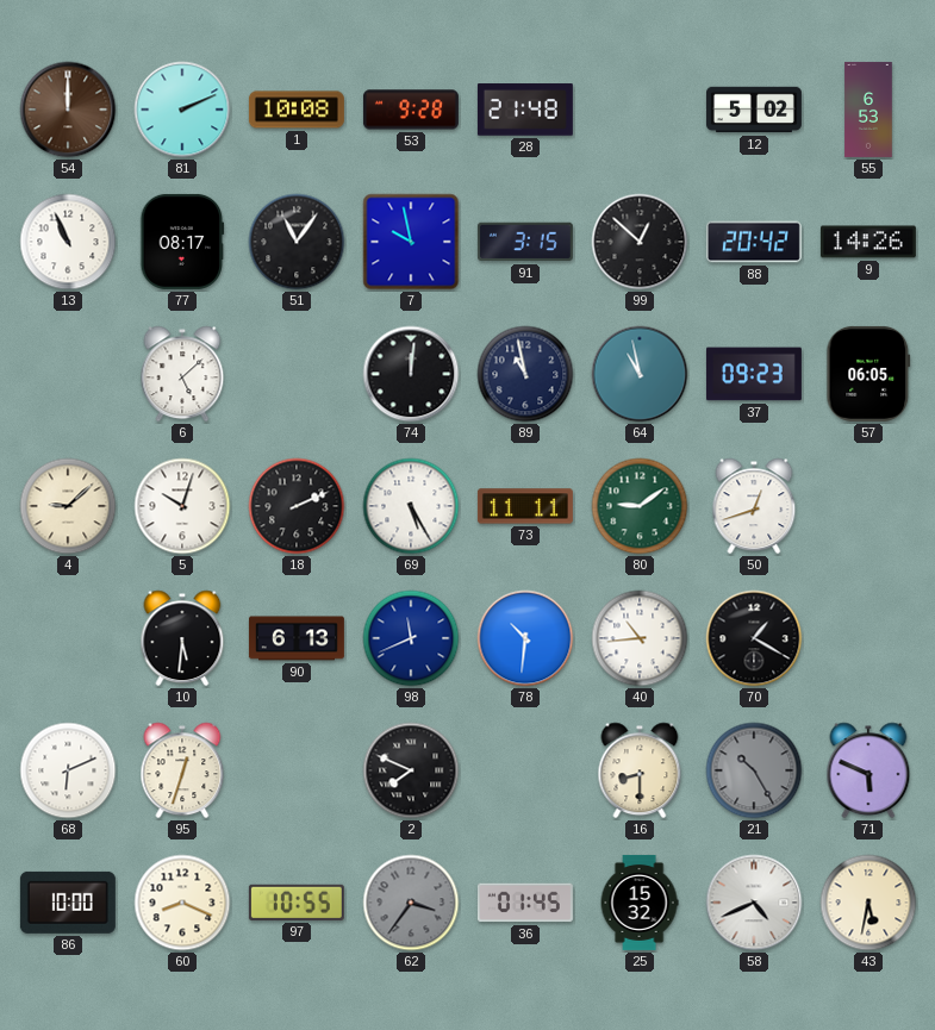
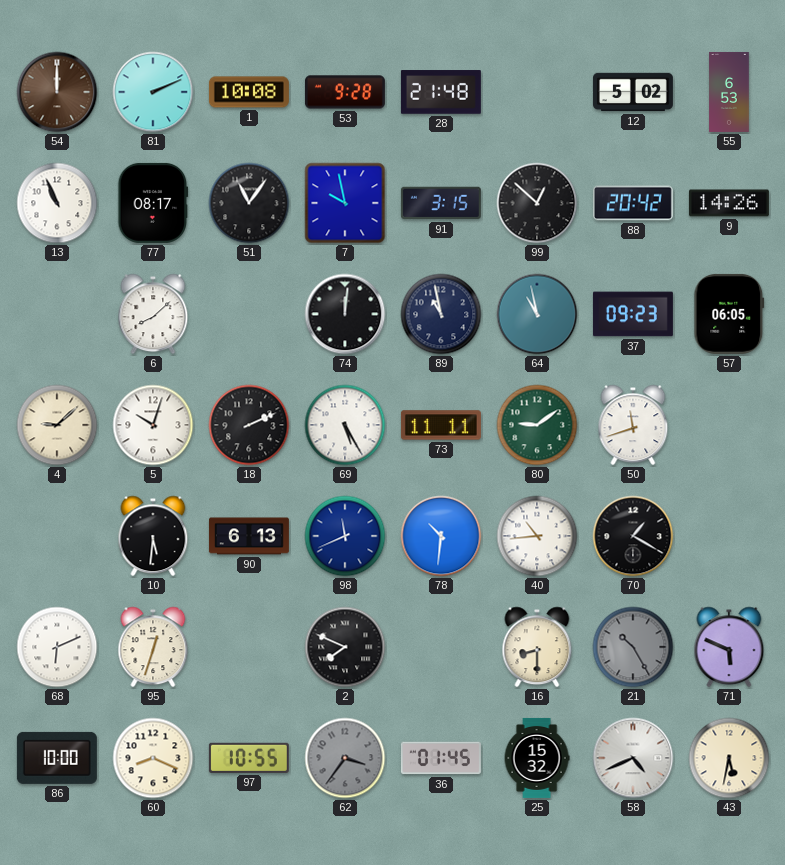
6: 5:08 -> 8:08
50: 12:42 -> 11:42
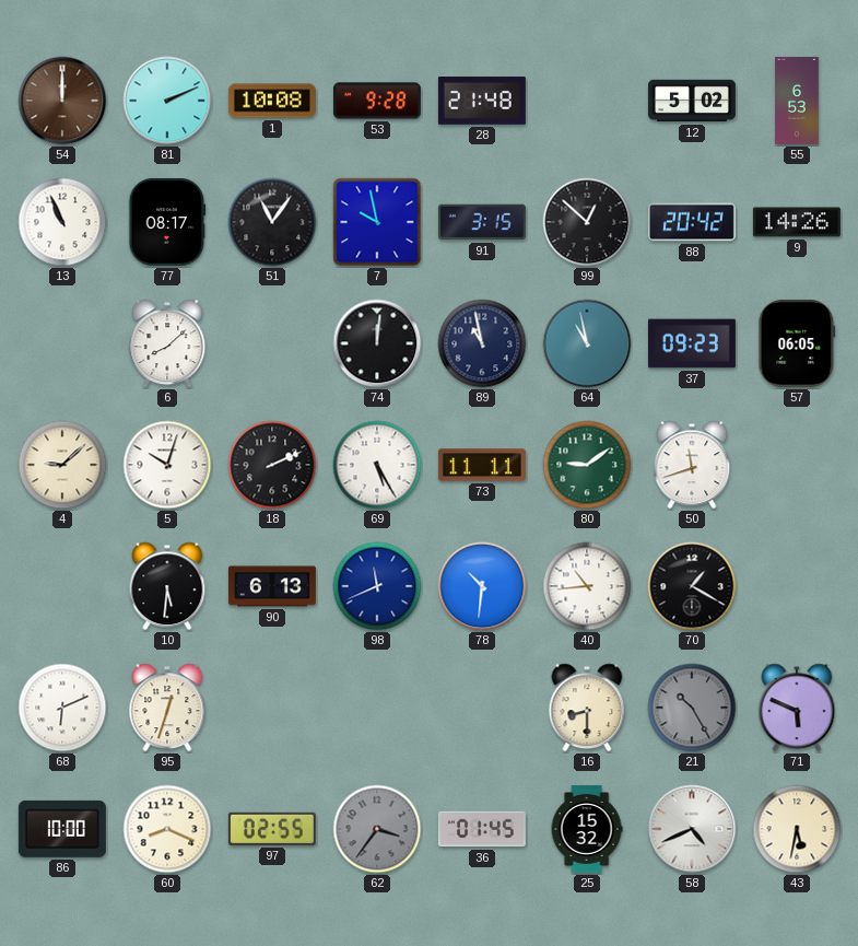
2: 7:49 -> none
97: 10:55 -> 02:55
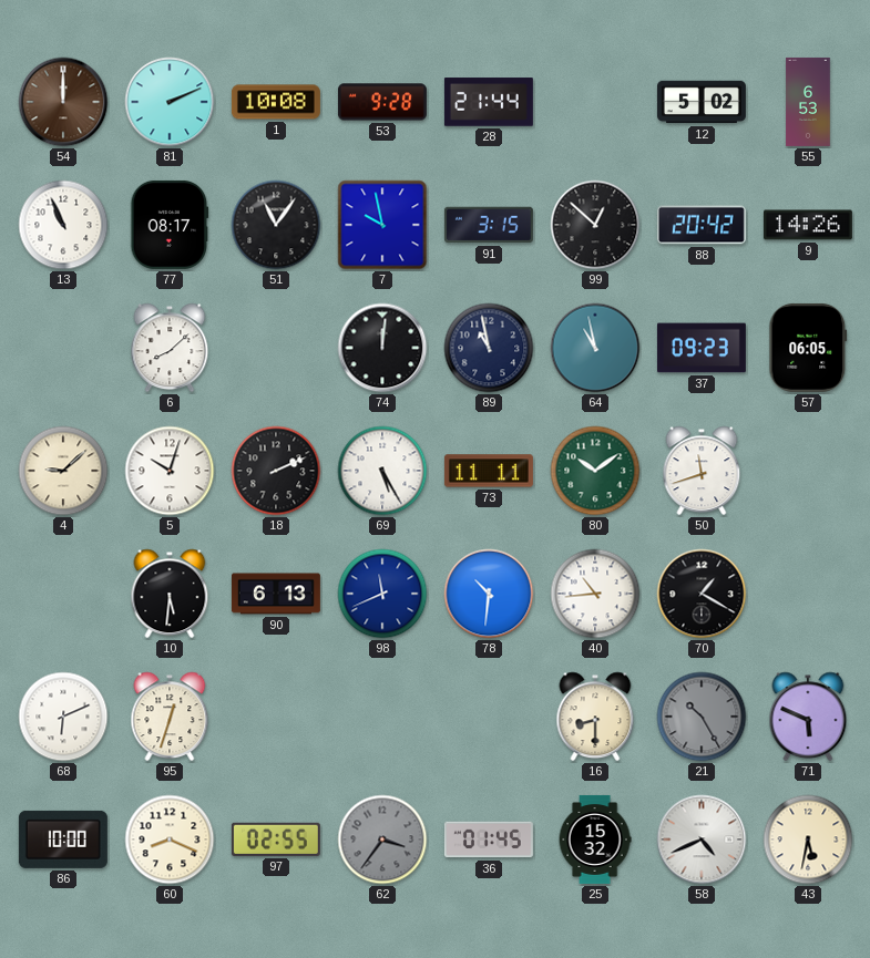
28: 21:48 -> 21:44
80: 9:09 -> 10:09
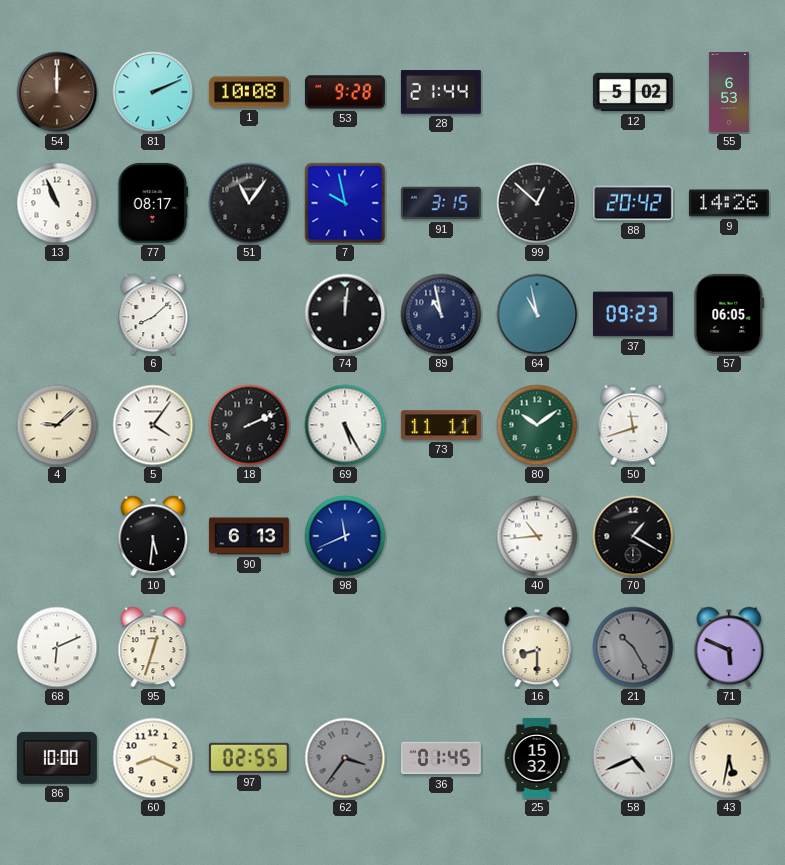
5: 10:03 -> 4:06
78: 10:31 -> none
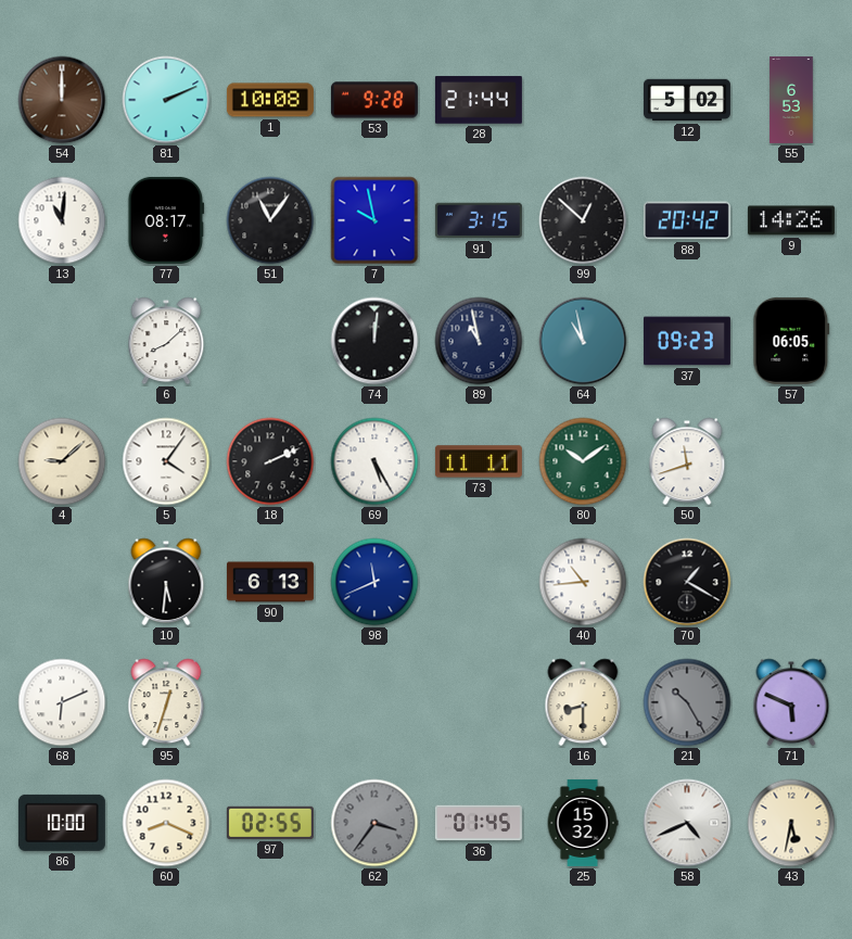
13: 10:56 -> 11:01
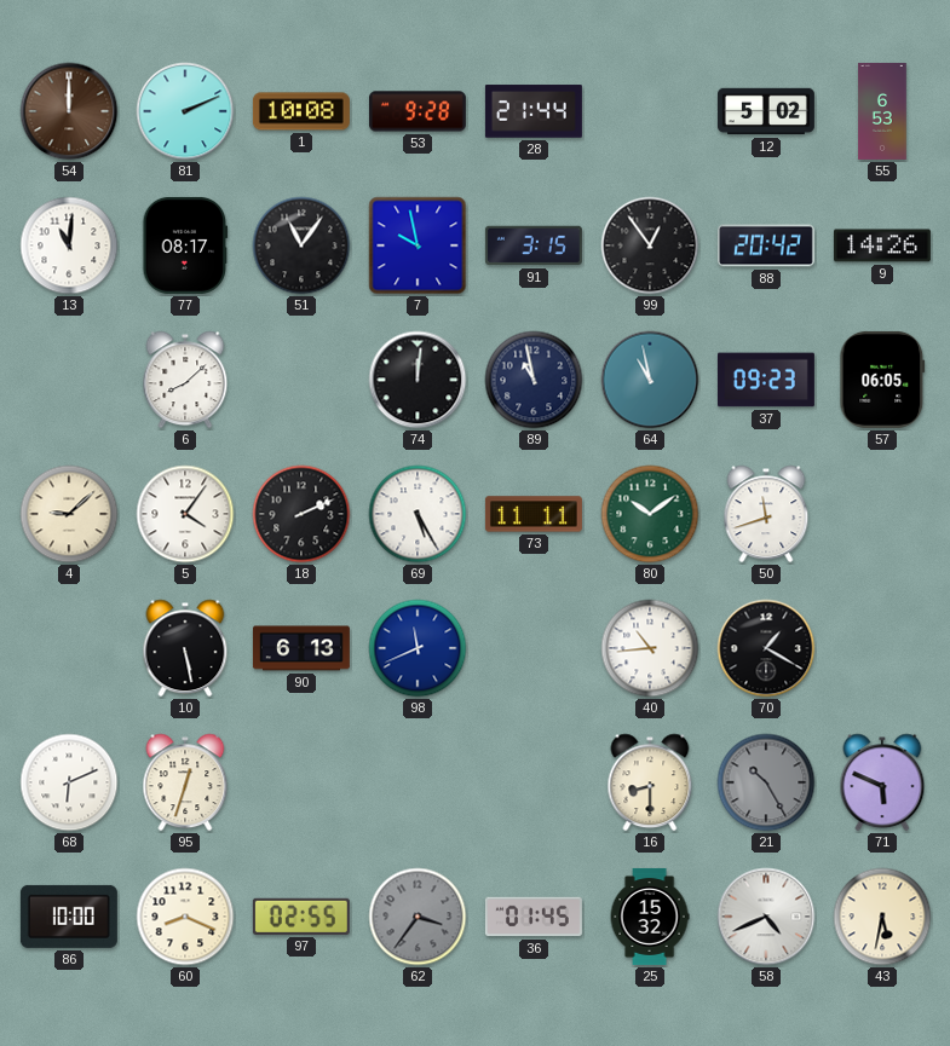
99: 12:52 -> 12:54
10: 5:31 -> 5:28
